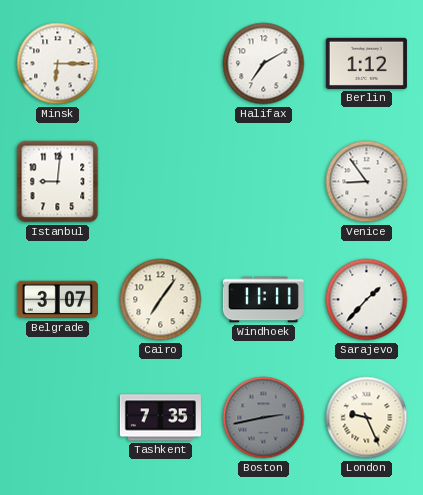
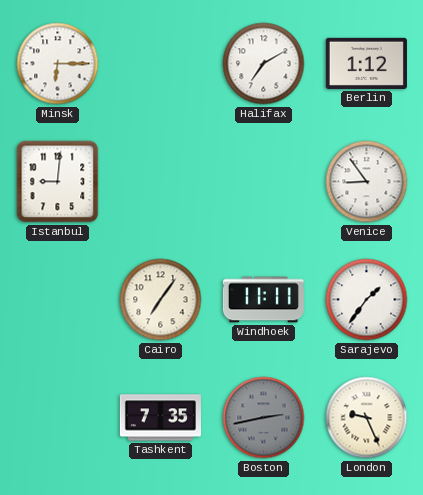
Belgrade: 3:07 -> none
Sarajevo: 1:37 -> 1:36
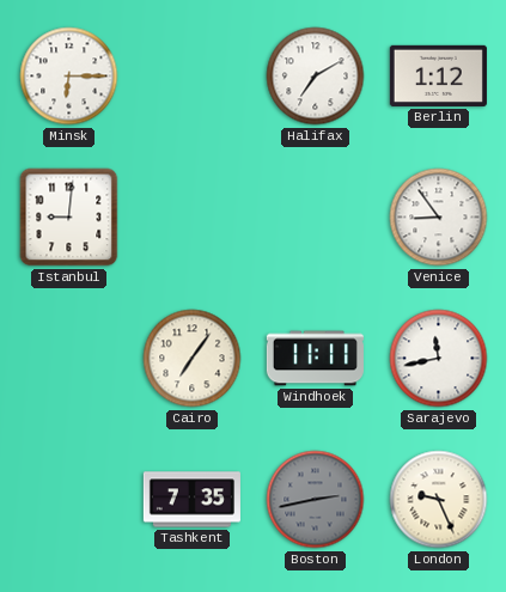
Sarajevo: 1:36 -> 11:43
